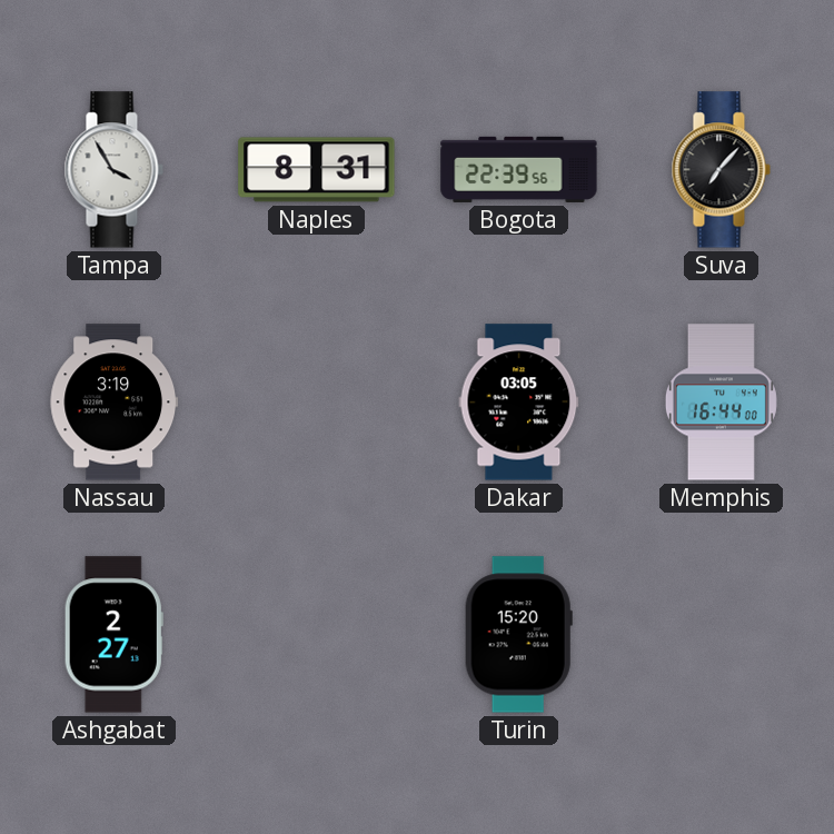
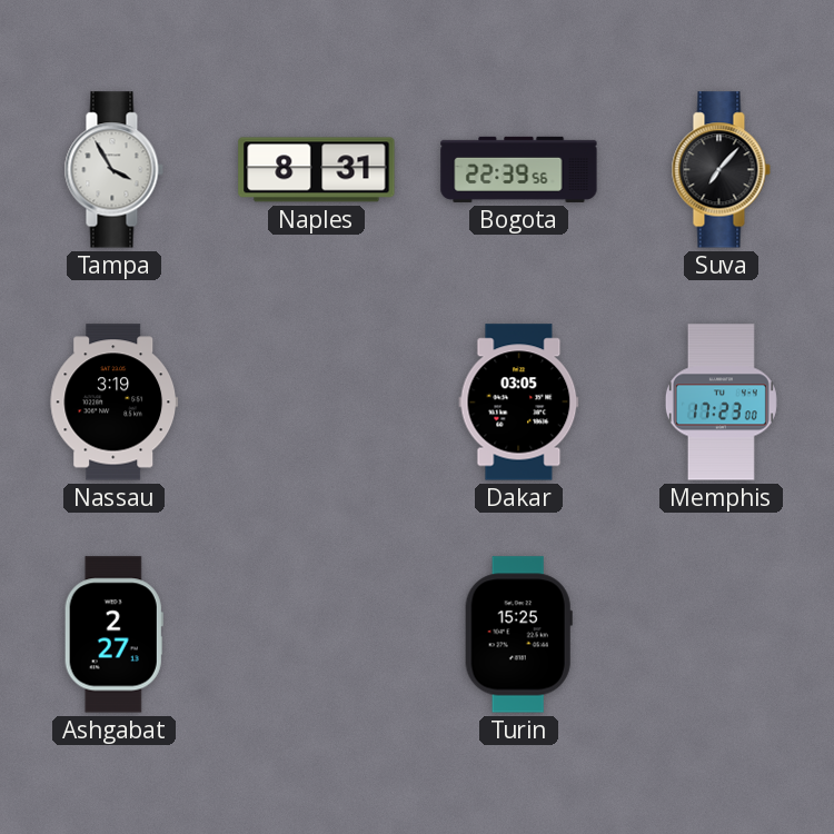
Memphis: 16:44 -> 17:23
Turin: 15:20 -> 15:25
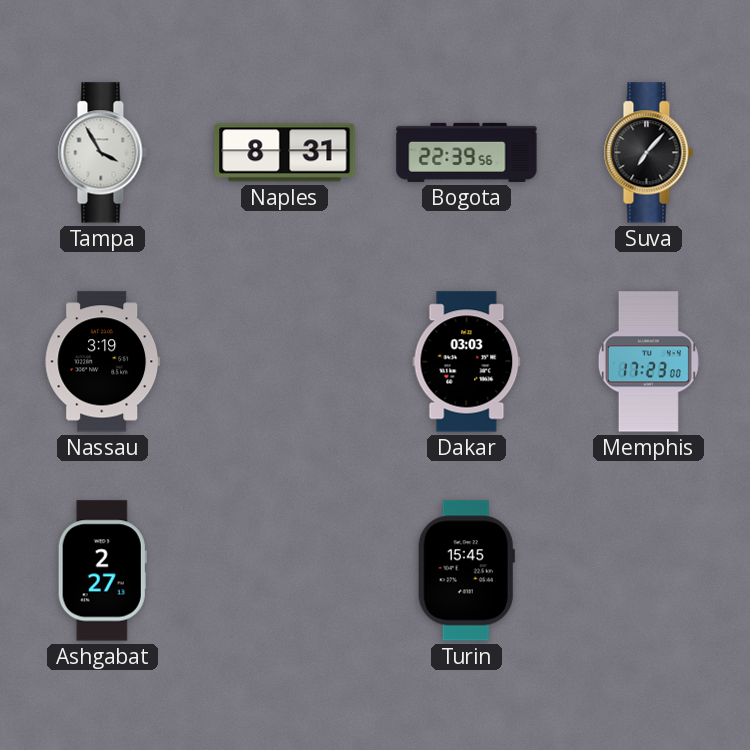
Dakar: 03:05 -> 03:03
Turin: 15:25 -> 15:45
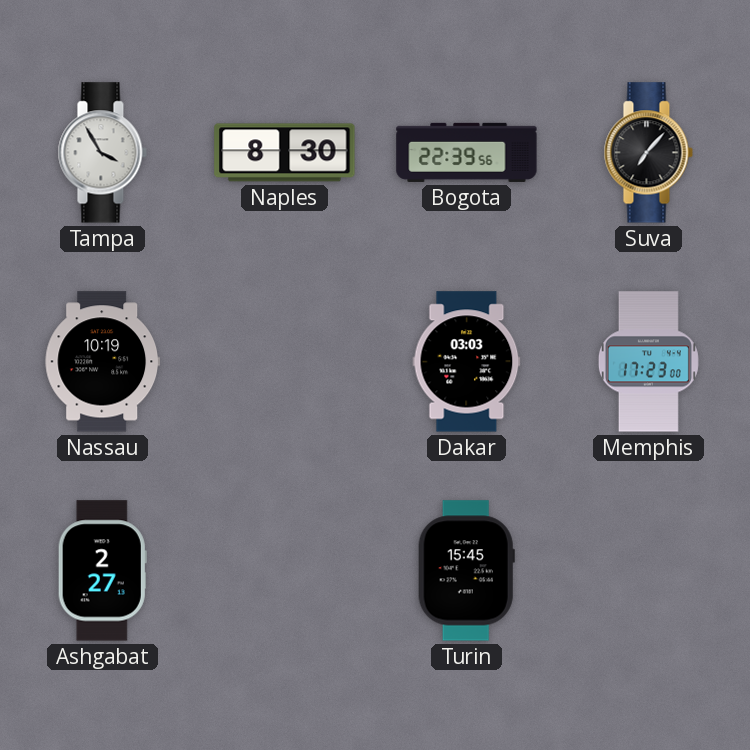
Naples: 8:31 -> 8:30
Nassau: 3:19 -> 10:19
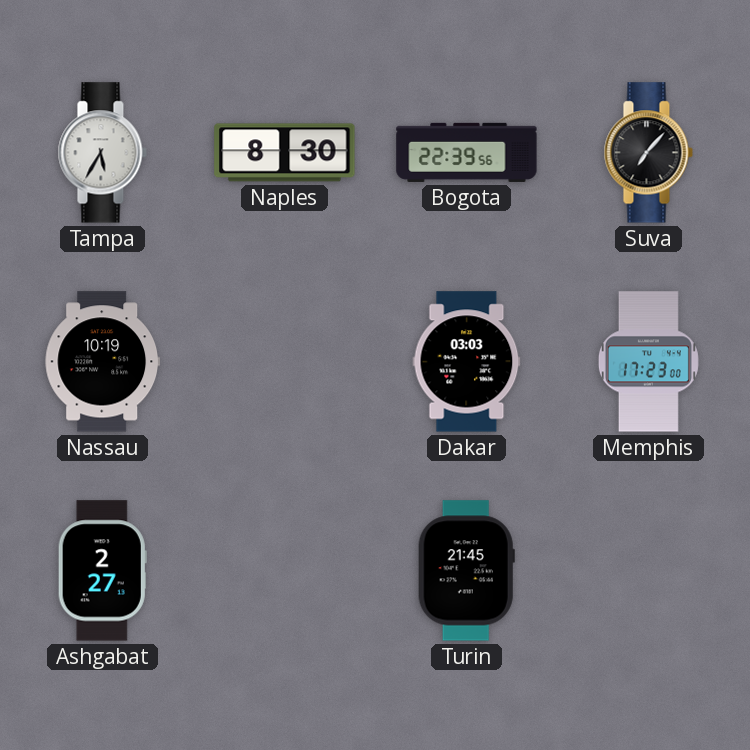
Tampa: 3:55 -> 5:35
Turin: 15:45 -> 21:45
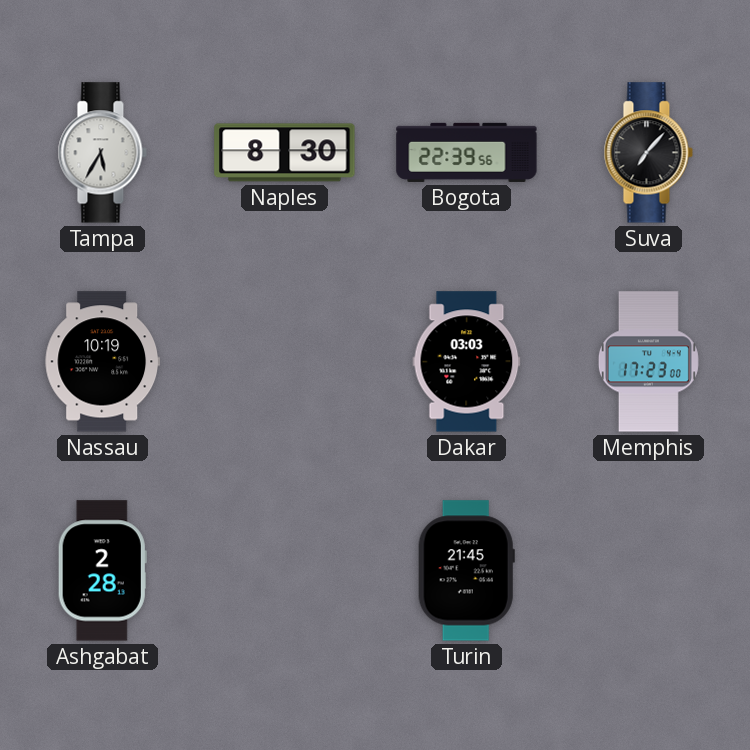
Ashgabat: 2:27 -> 2:28
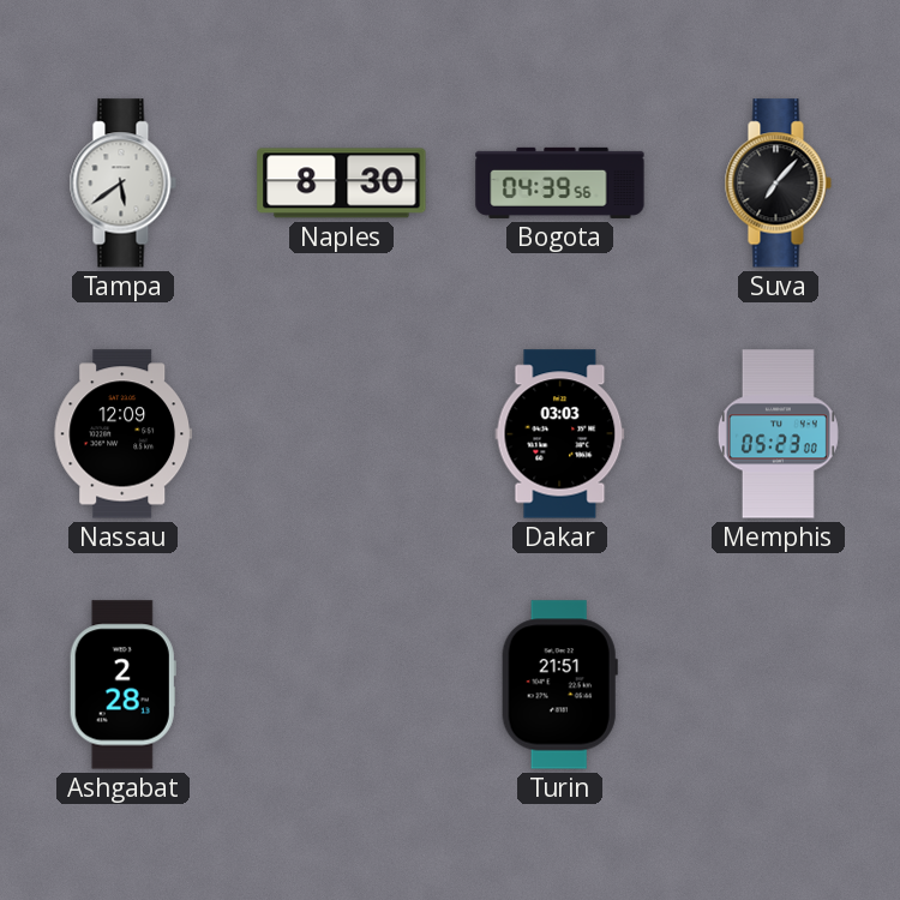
Tampa: 5:35 -> 5:39
Bogota: 22:39 -> 04:39
Nassau: 10:19 -> 12:09
Memphis: 17:23 -> 05:23
Turin: 21:45 -> 21:51
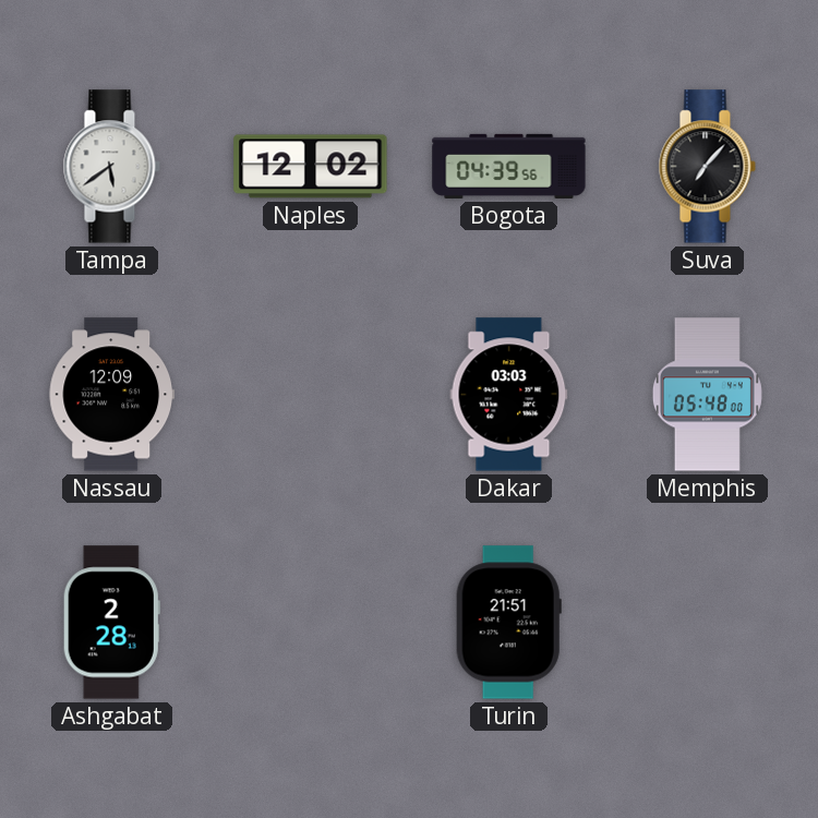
Naples: 8:30 -> 12:02
Memphis: 05:23 -> 05:48
